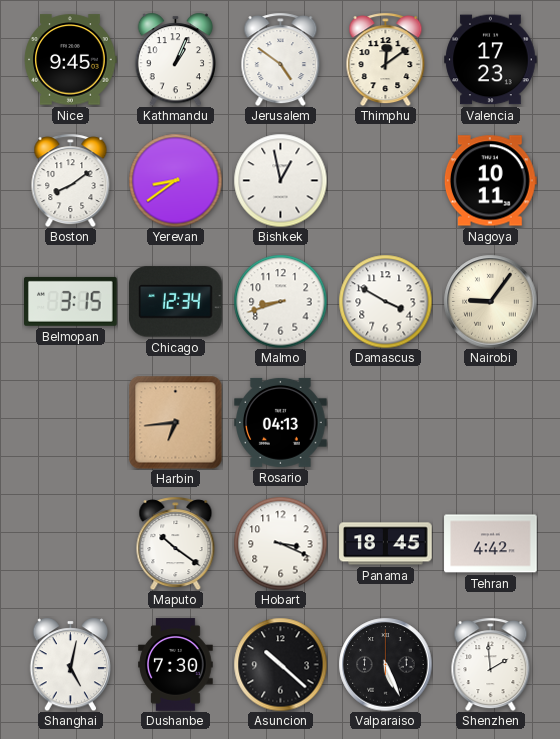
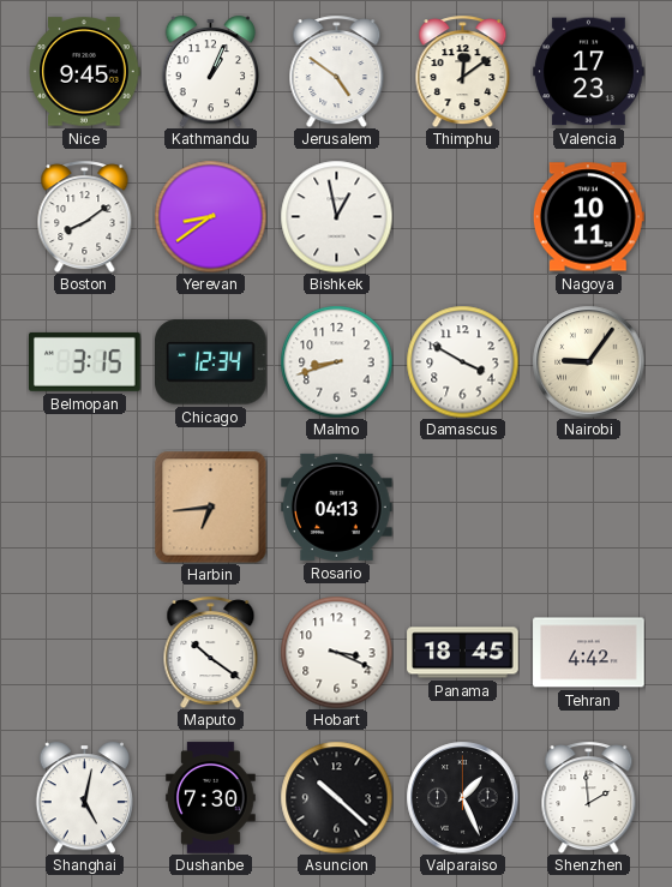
Valparaiso: 5:26 -> 1:26
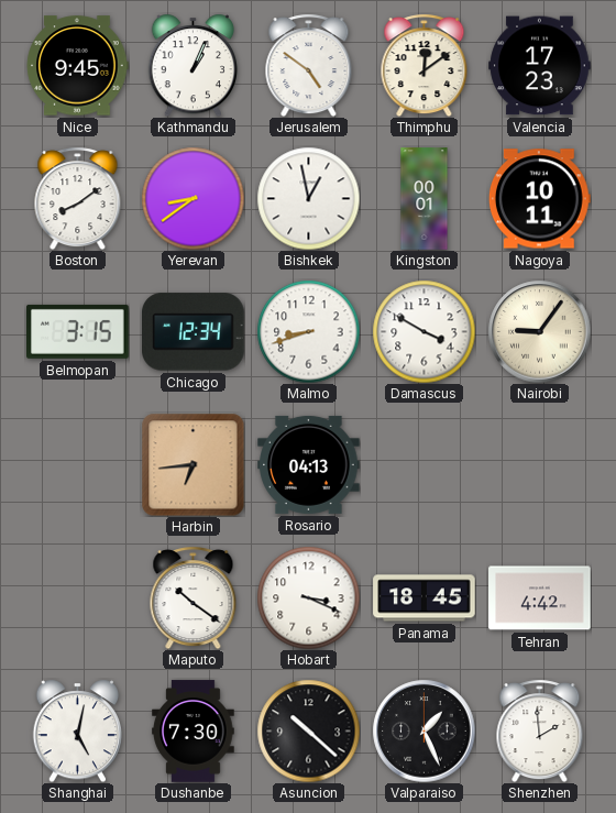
Kingston: none -> 00:01
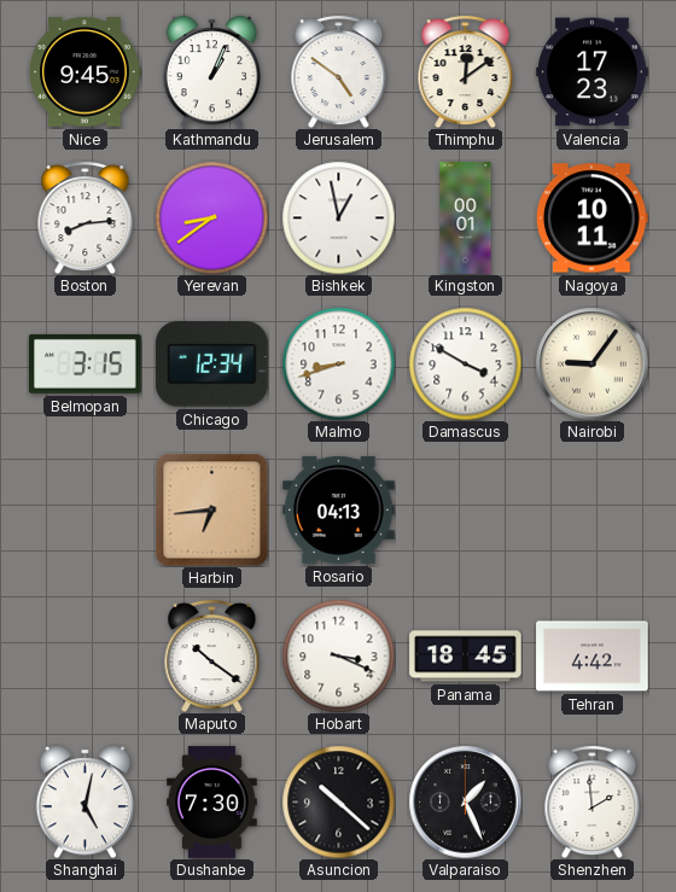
Boston: 8:09 -> 8:14
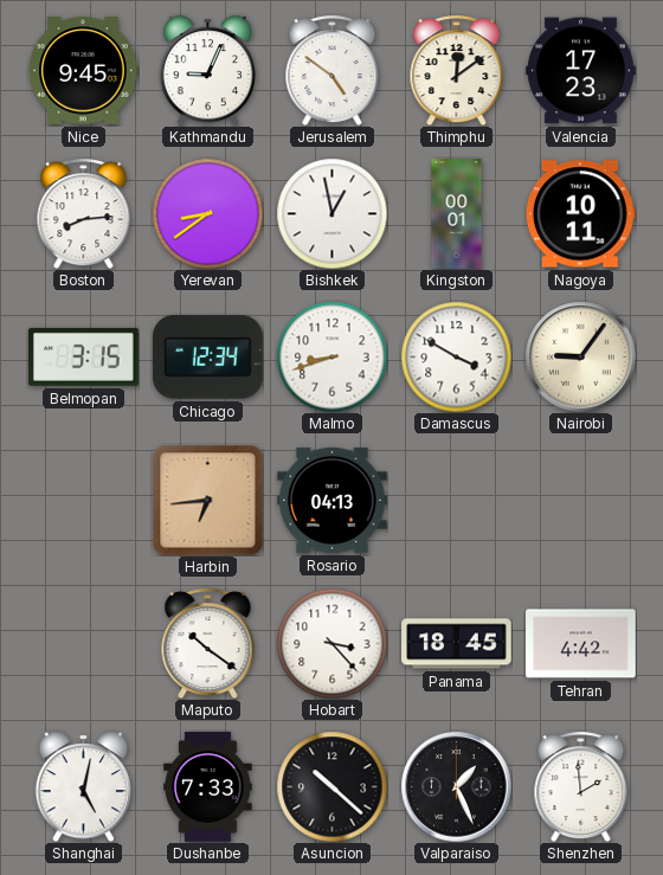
Kathmandu: 1:04 -> 9:04
Hobart: 3:19 -> 3:23
Dushanbe: 7:30 -> 7:33
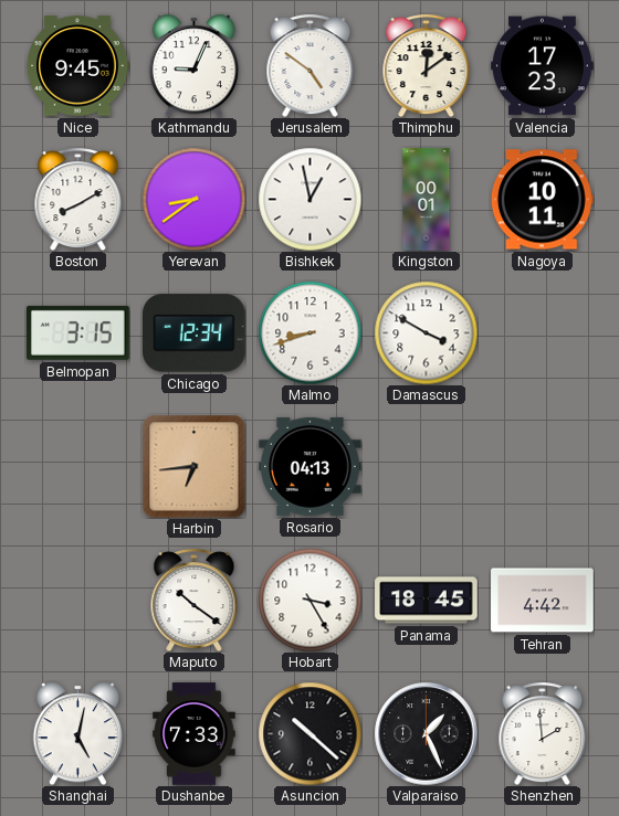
Boston: 8:14 -> 8:10
Nairobi: 9:06 -> none
Hobart: 3:23 -> 3:25
